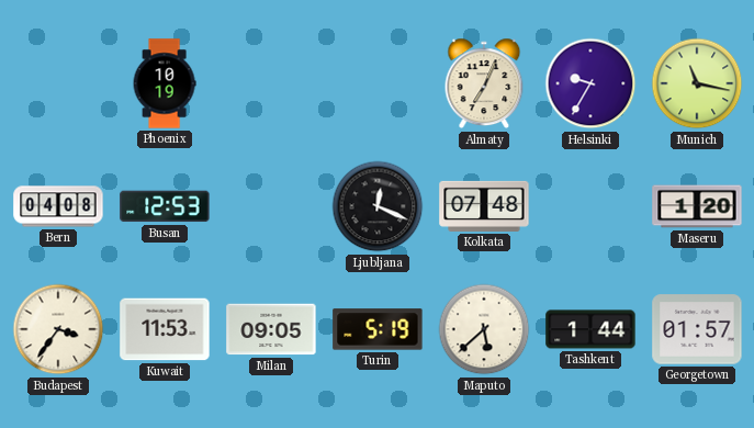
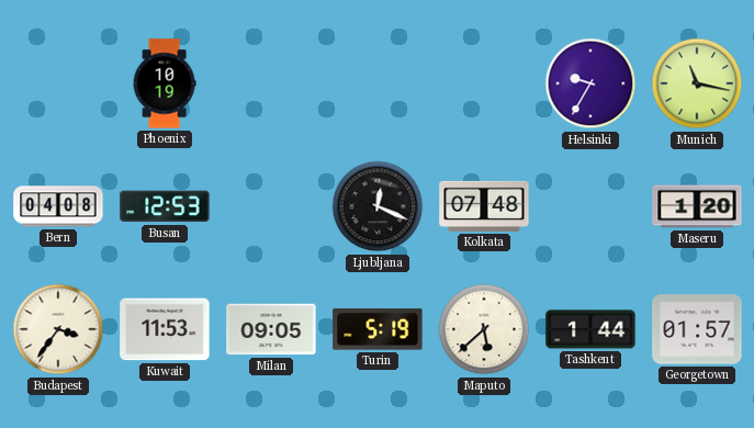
Almaty: 7:04 -> none
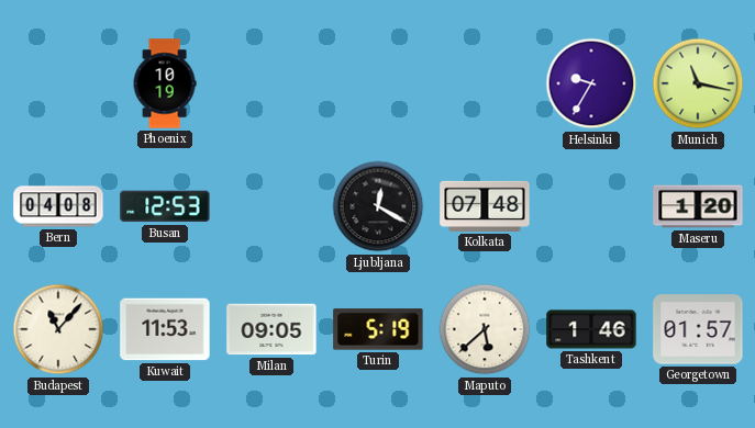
Ljubljana: 12:19 -> 12:20
Budapest: 3:36 -> 11:07
Tashkent: 1:44 -> 1:46
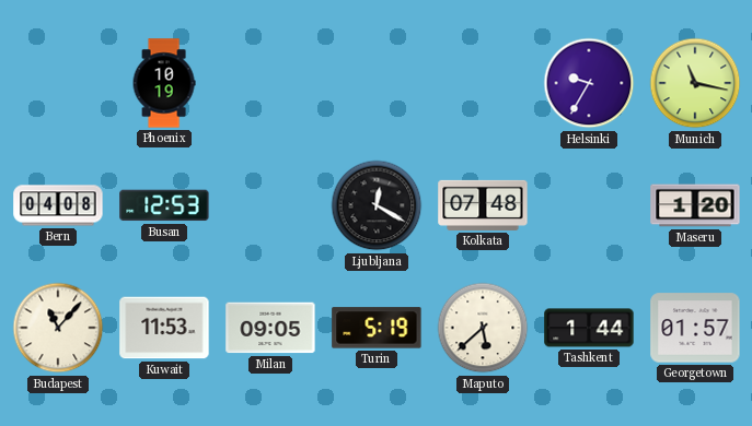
Tashkent: 1:46 -> 1:44
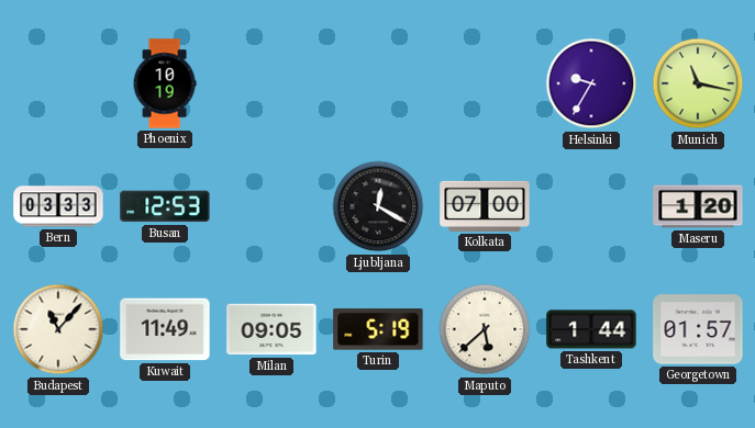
Bern: 04:08 -> 03:33
Kolkata: 07:48 -> 07:00
Kuwait: 11:53 -> 11:49
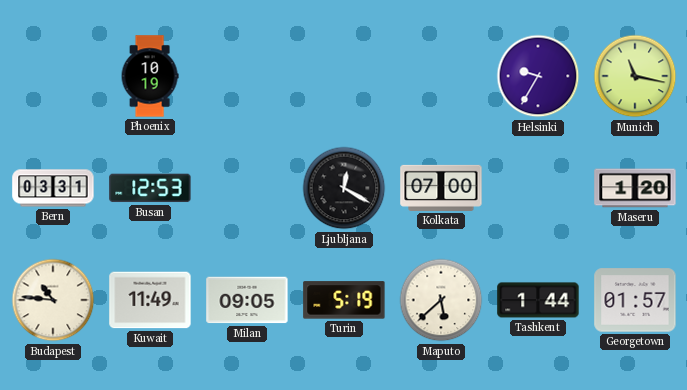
Bern: 03:33 -> 03:31
Budapest: 11:07 -> 10:46
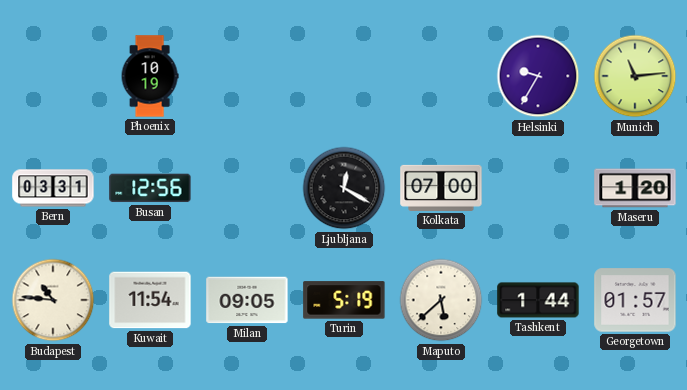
Munich: 11:17 -> 11:14
Busan: 12:53 -> 12:56
Kuwait: 11:49 -> 11:54
